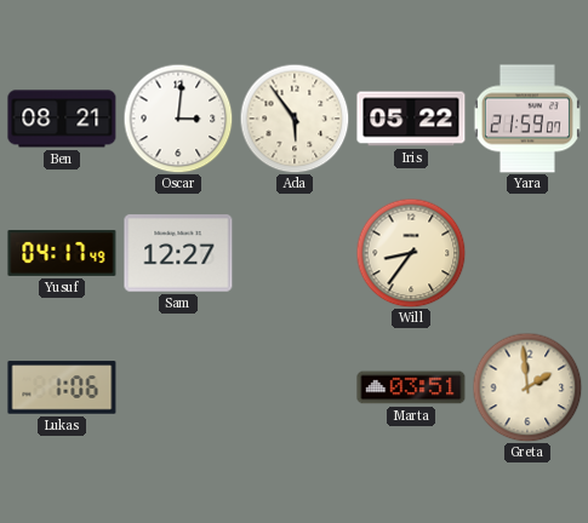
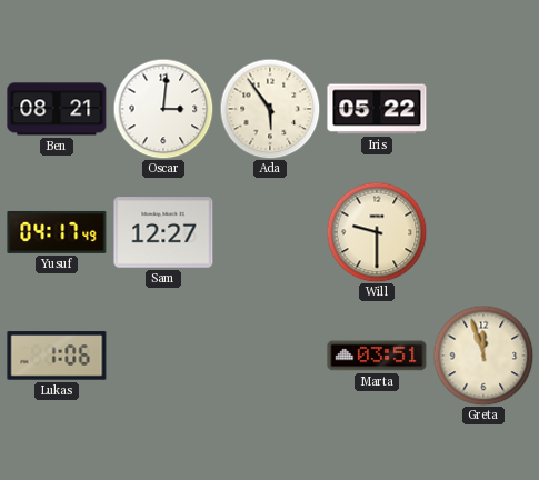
Yara: 21:59 -> none
Will: 8:36 -> 9:30
Greta: 1:59 -> 11:57
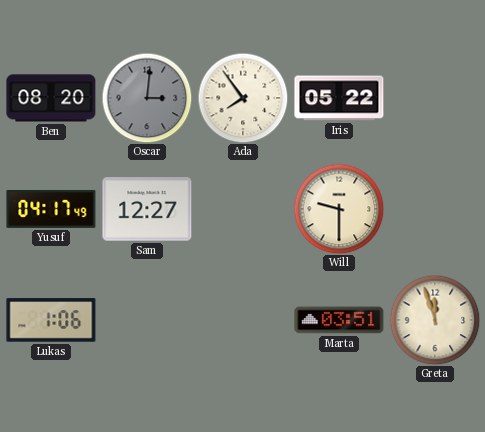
Ben: 08:21 -> 08:20
Oscar dial: white -> grey
Ada: 5:54 -> 7:54
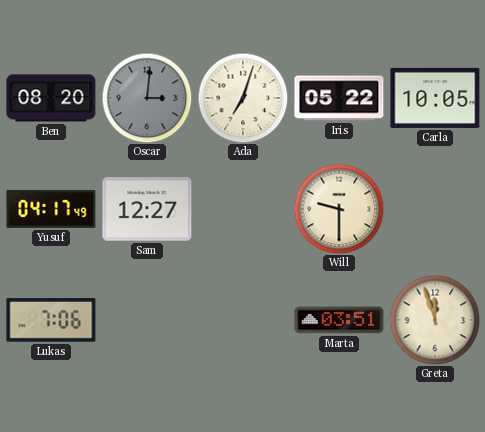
Ada: 7:54 -> 7:03
Carla: none -> 10:05
Lukas: 1:06 -> 7:06
